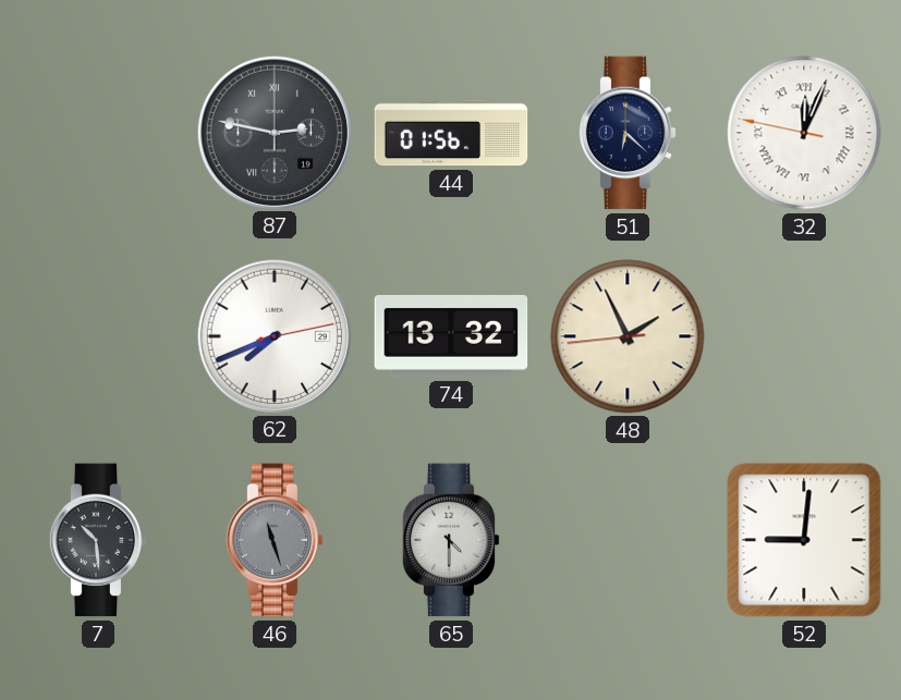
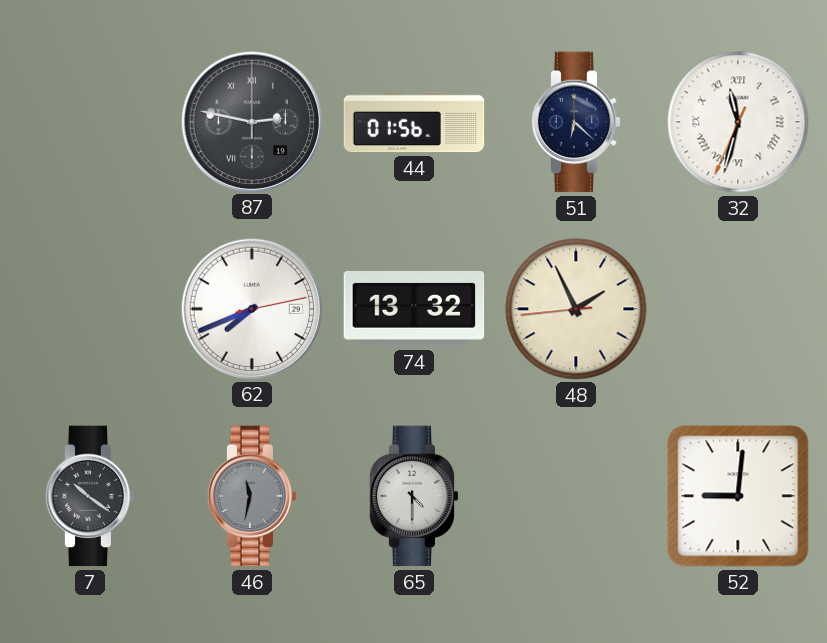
32: 12:03 -> 11:32
7: 10:29 -> 10:21
46: 11:27 -> 11:32
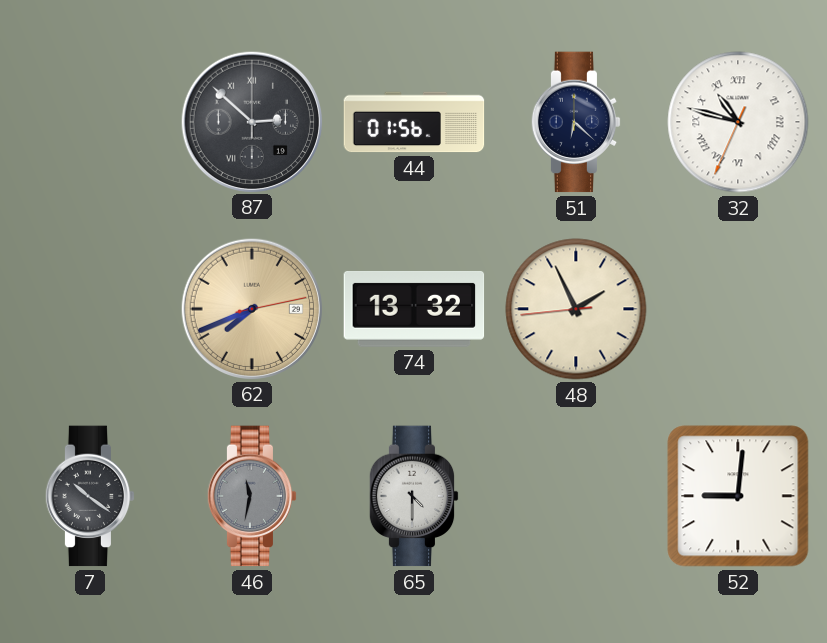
87: 2:47 -> 2:52
32: 11:32 -> 10:47
62 dial: white -> champagne
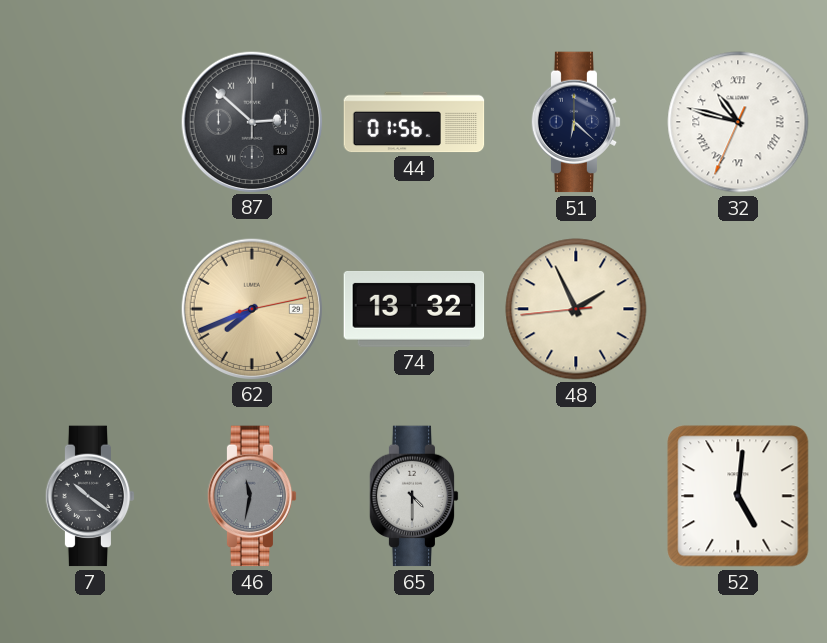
52: 9:01 -> 5:01
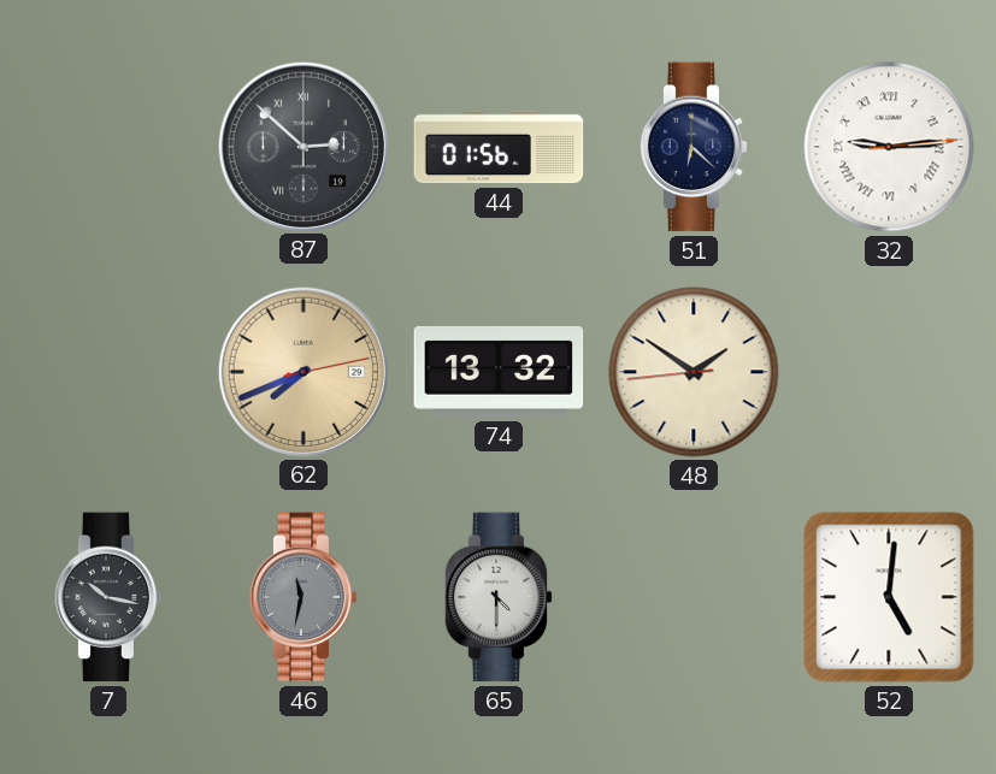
32: 10:47 -> 9:14
48: 1:55 -> 1:50
7: 10:21 -> 10:17
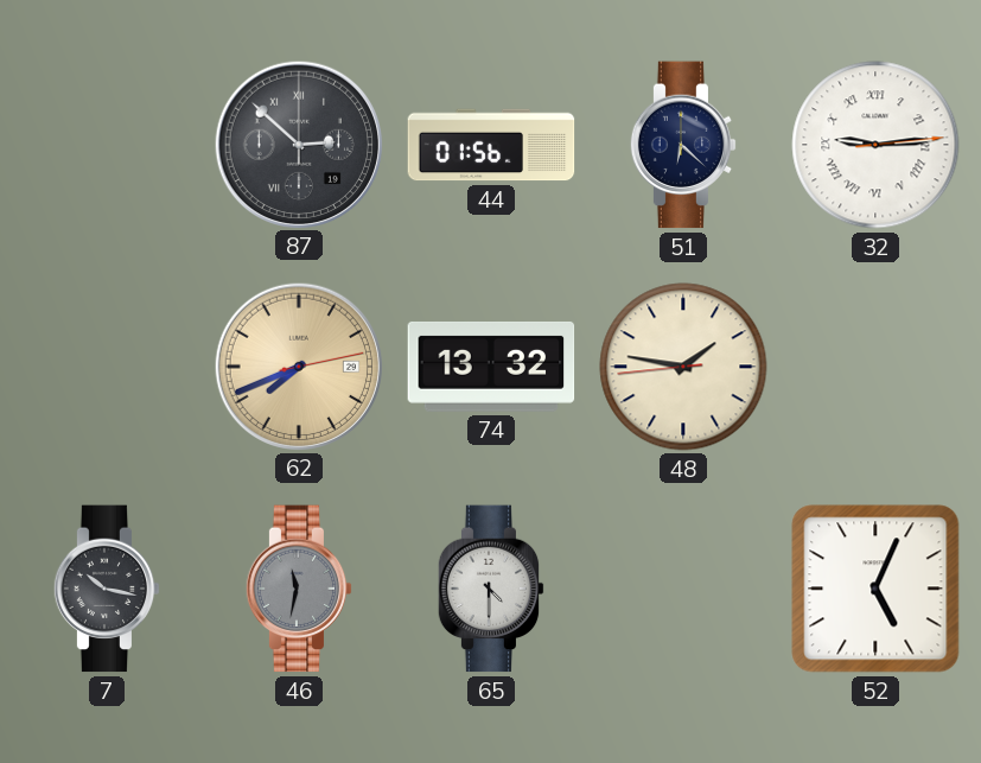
48: 1:50 -> 1:46
52: 5:01 -> 5:04
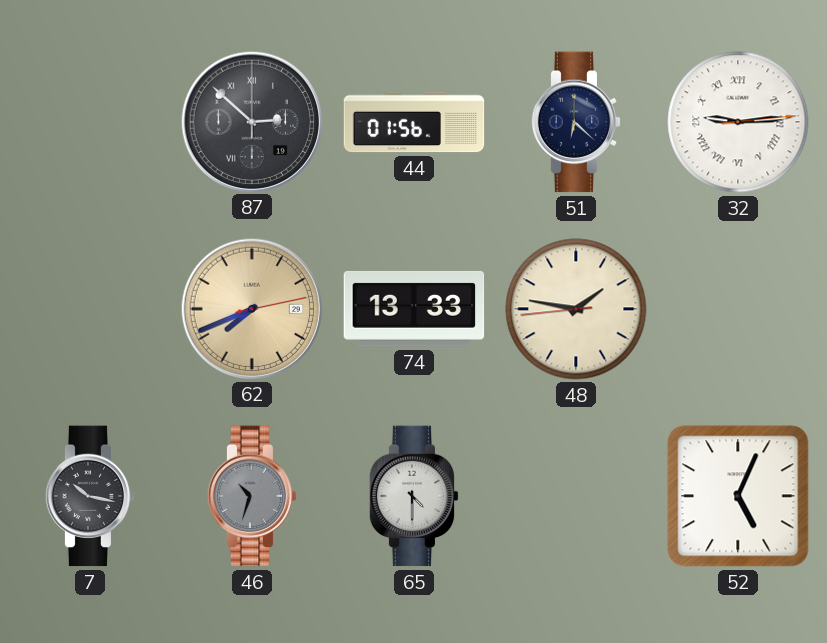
74: 13:32 -> 13:33
46: 11:32 -> 10:33
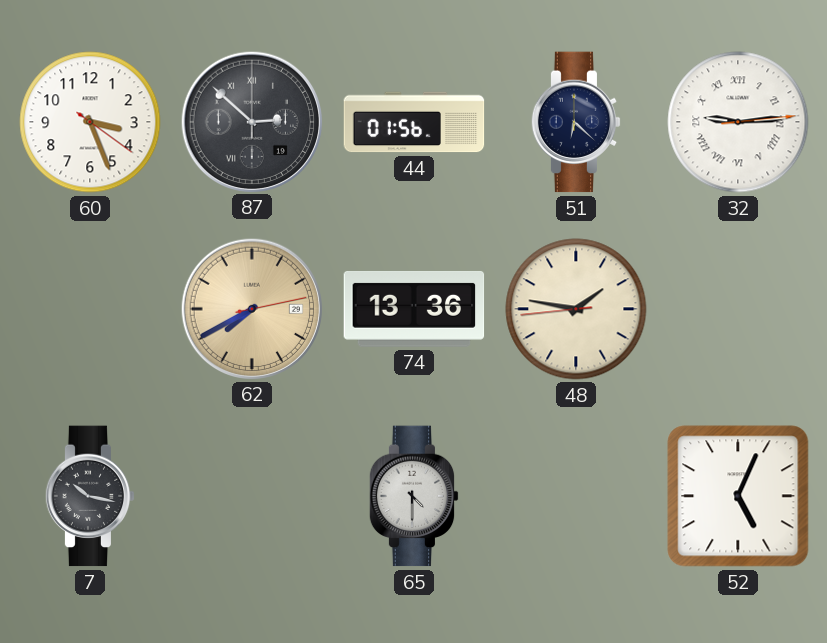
60: none -> 3:26
62: 7:41 -> 7:40
74: 13:33 -> 13:36
46: 10:33 -> none
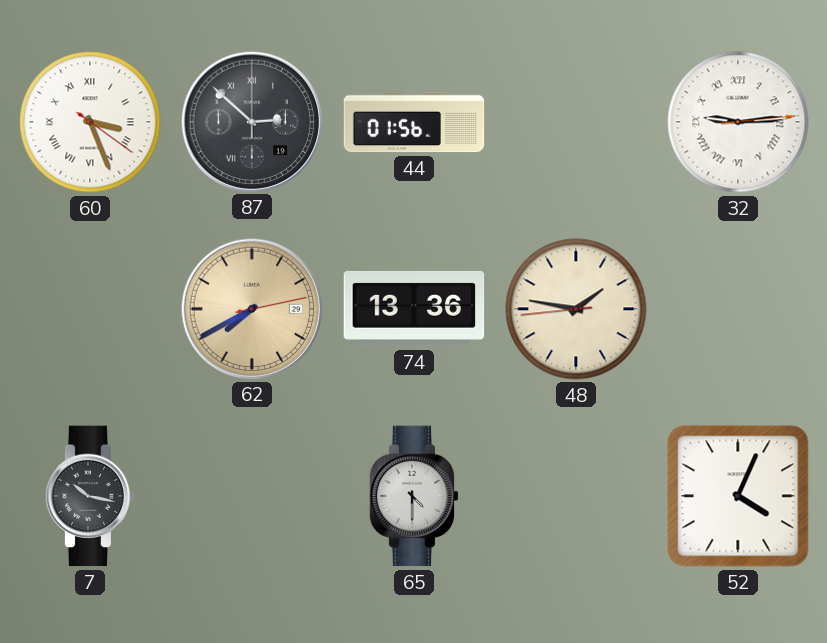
60 numerals: Arabic -> Roman
51: 6:22 -> none
52: 5:04 -> 4:04
